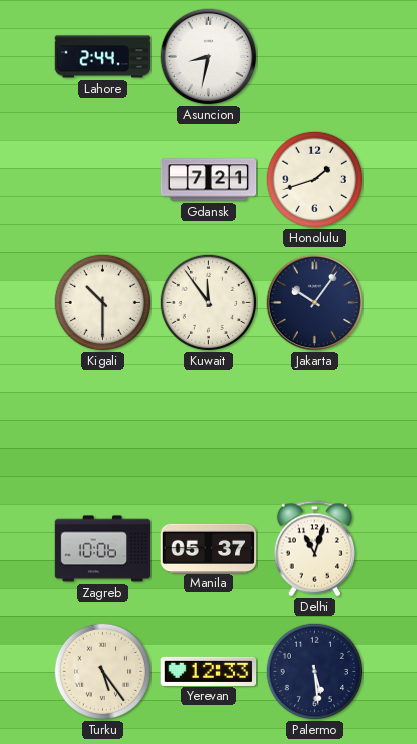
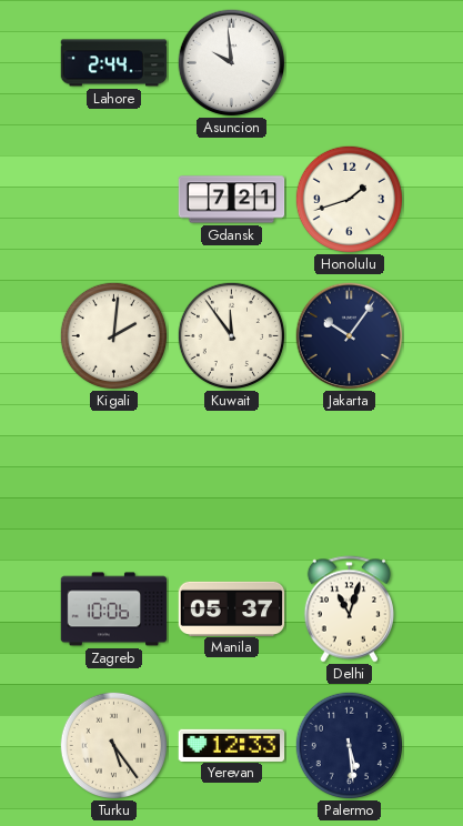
Asuncion: 8:32 -> 9:59
Kigali: 10:30 -> 2:01
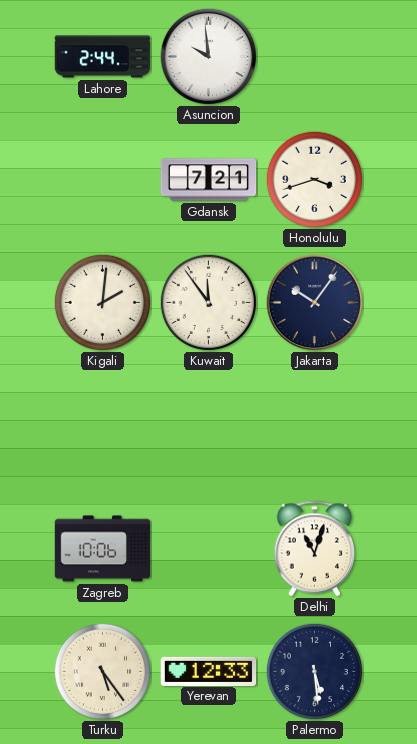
Honolulu: 1:42 -> 3:42
Manila: 05:37 -> none
